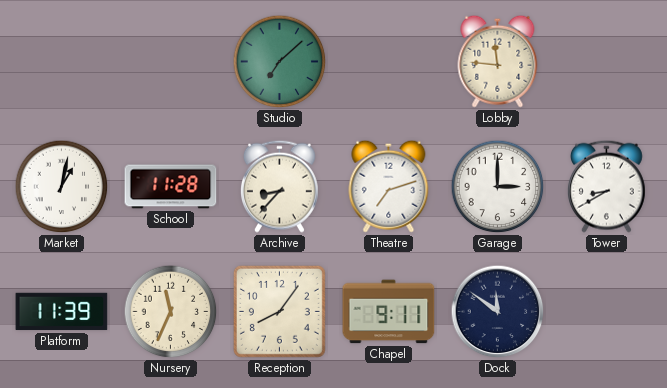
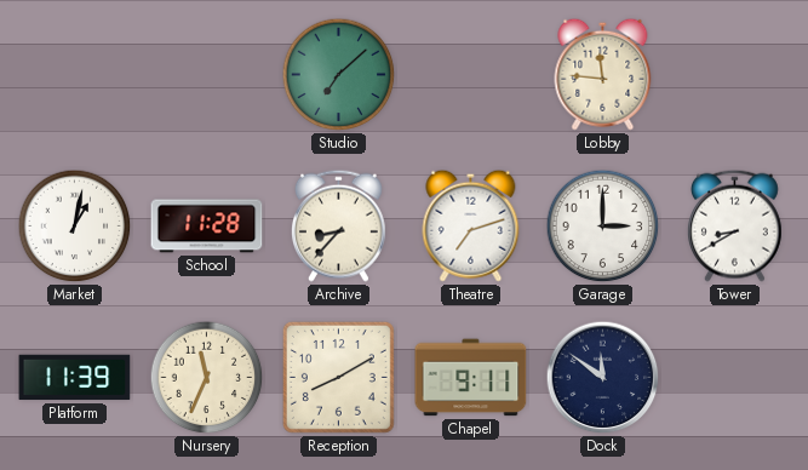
Reception: 8:06 -> 8:10
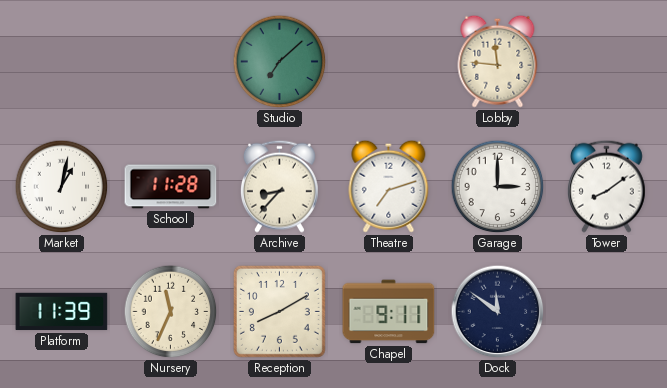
Tower: 8:40 -> 8:09
